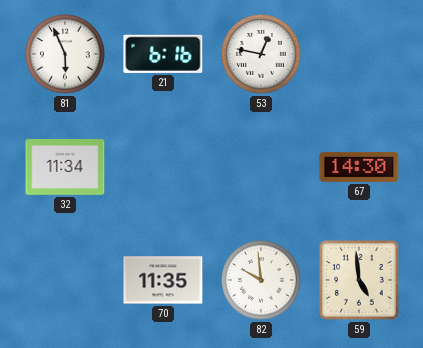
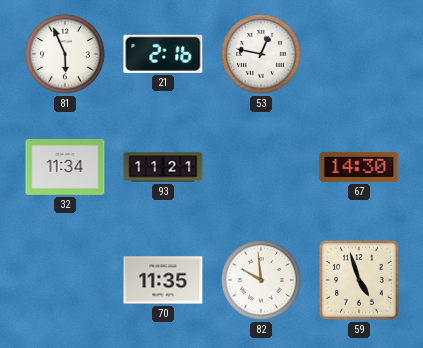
21: 6:16 -> 2:16
93: none -> 11:21
59: 4:59 -> 4:57
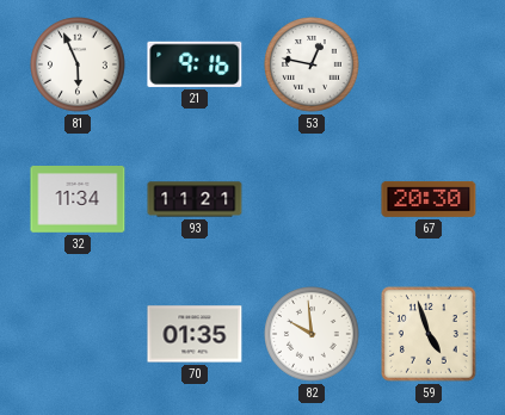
21: 2:16 -> 9:16
67: 14:30 -> 20:30
70: 11:35 -> 01:35
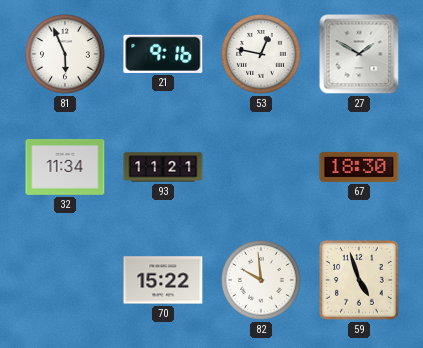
27: none -> 1:50
67: 20:30 -> 18:30
70: 01:35 -> 15:22
